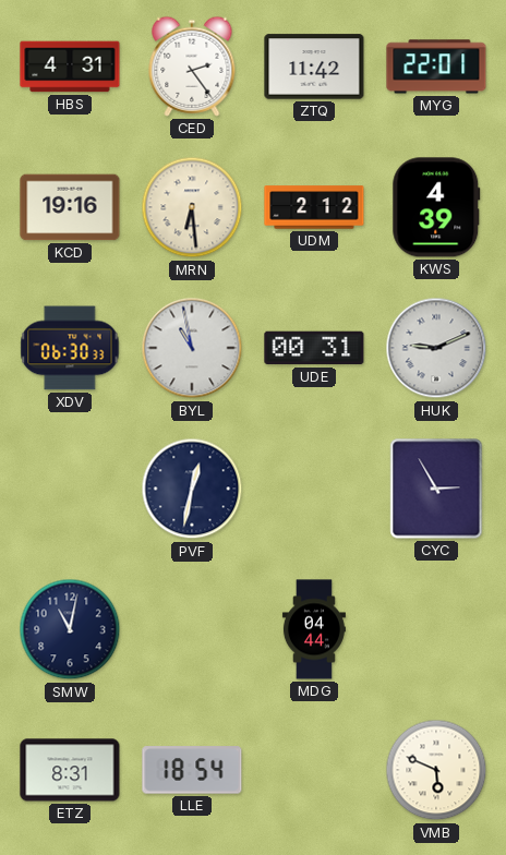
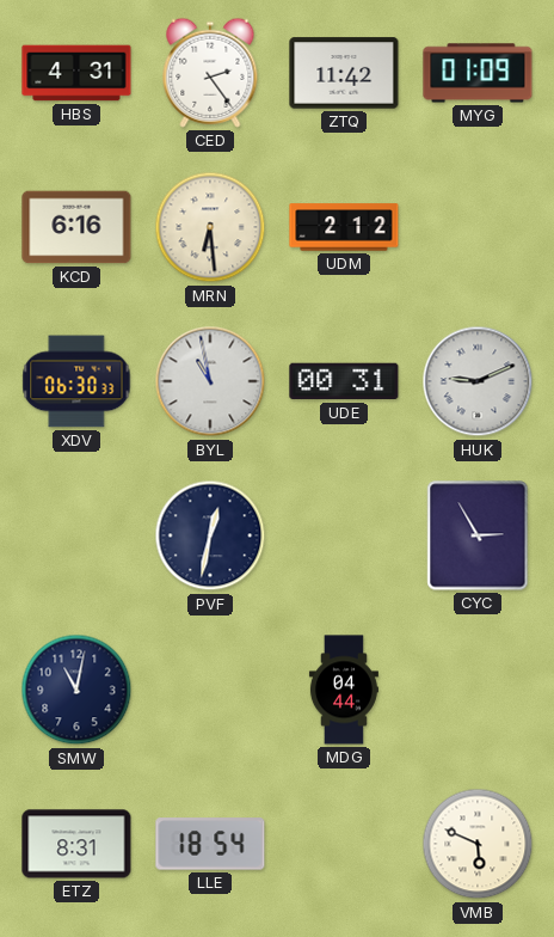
MYG: 22:01 -> 01:09
KCD: 19:16 -> 6:16
KWS: 4:39 -> none
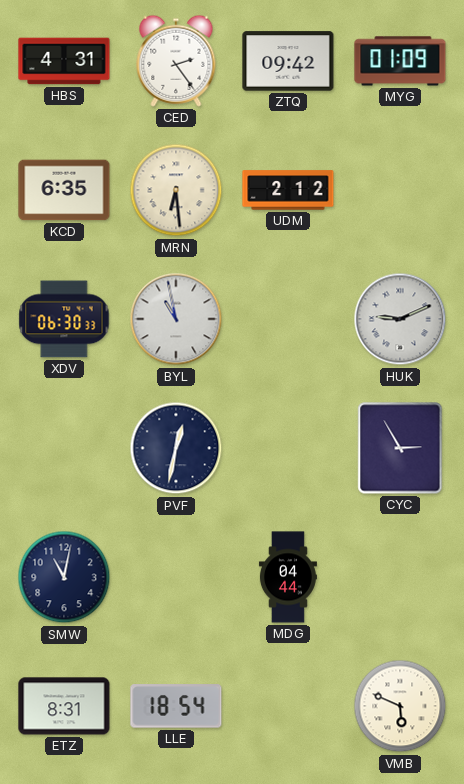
ZTQ: 11:42 -> 09:42
KCD: 6:16 -> 6:35
UDE: 00:31 -> none
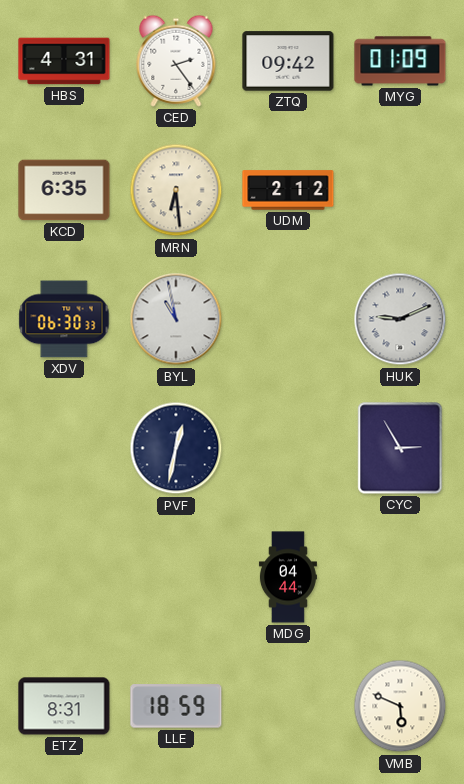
SMW: 11:02 -> none
LLE: 18:54 -> 18:59
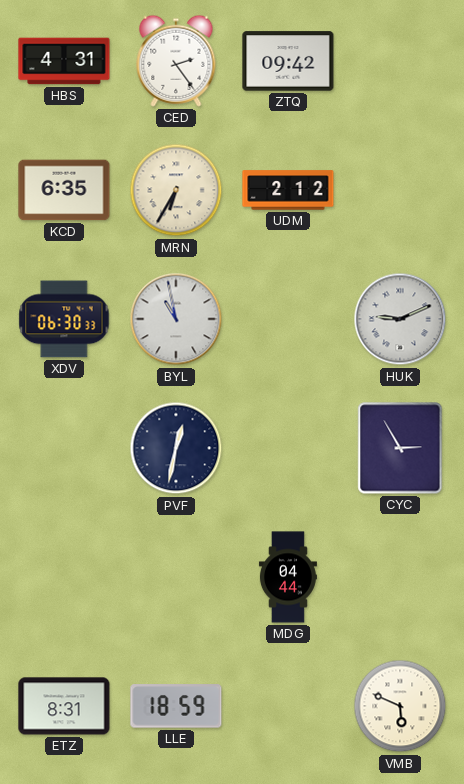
MYG: 01:09 -> none
MRN: 6:29 -> 6:35
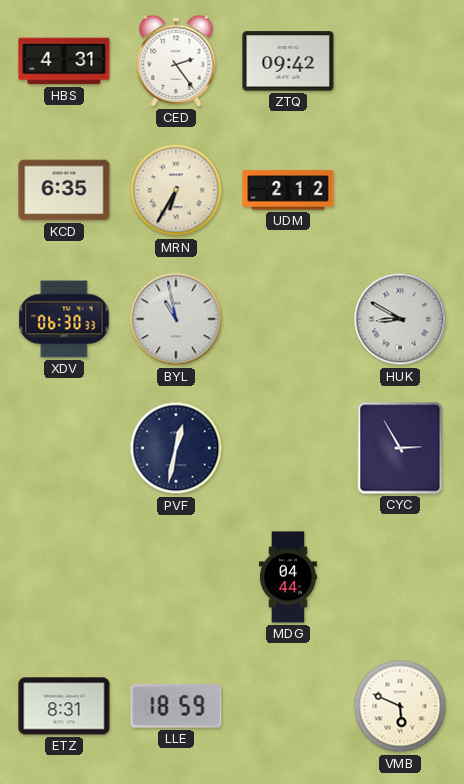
HUK: 9:11 -> 8:50
